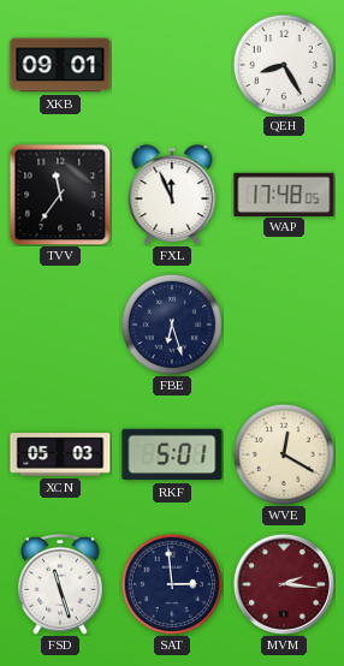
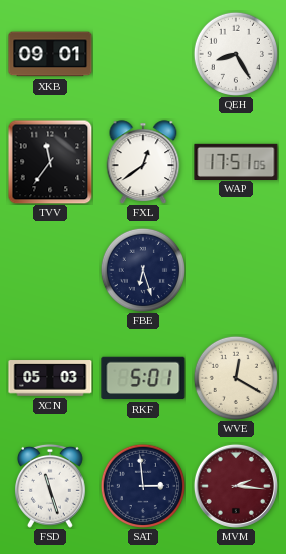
FXL: 11:56 -> 12:39
WAP: 17:48 -> 17:51
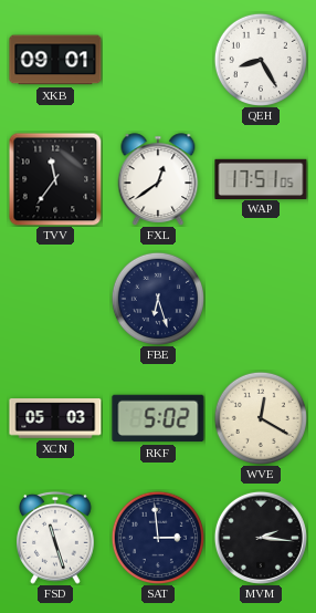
RKF: 5:01 -> 5:02
MVM dial: burgundy -> black
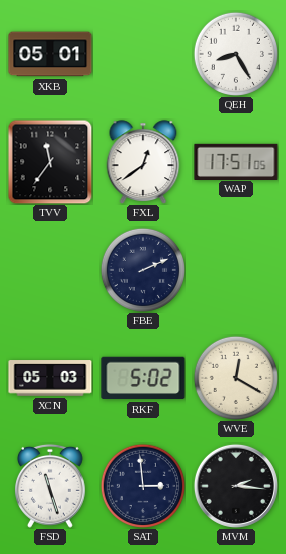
XKB: 09:01 -> 05:01
FBE: 6:27 -> 2:11
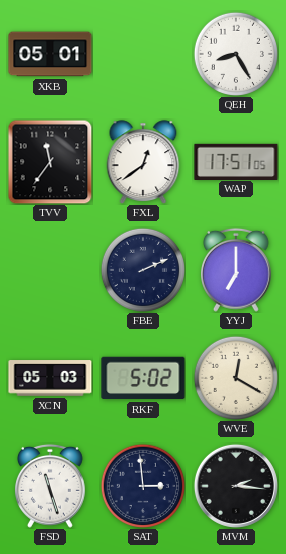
YYJ: none -> 7:00
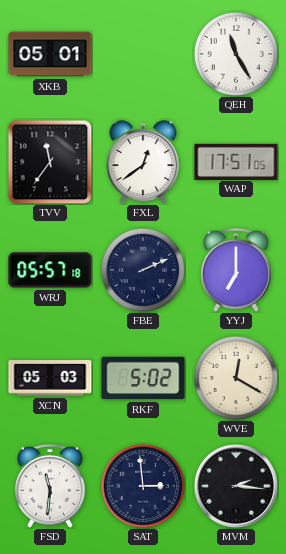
QEH: 8:25 -> 11:25
WRJ: none -> 05:57
FSD: 11:27 -> 11:31
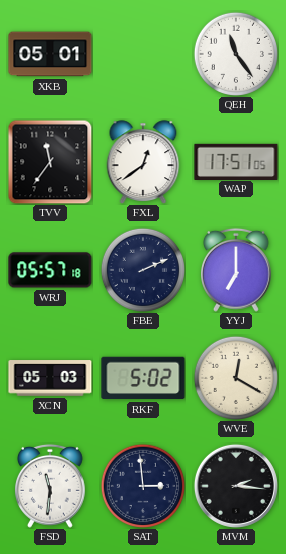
QEH: 11:25 -> 11:24
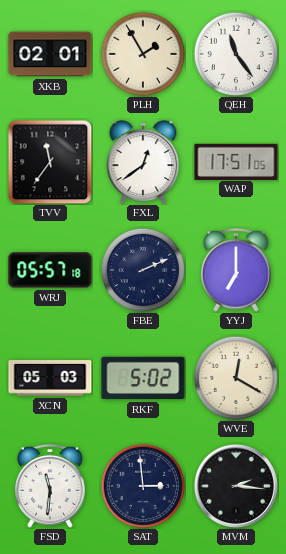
XKB: 05:01 -> 02:01
PLH: none -> 1:55
